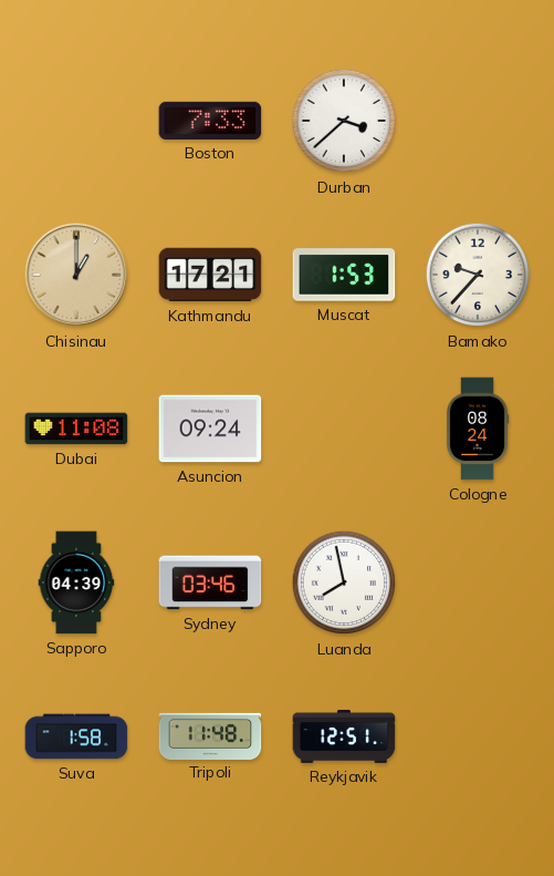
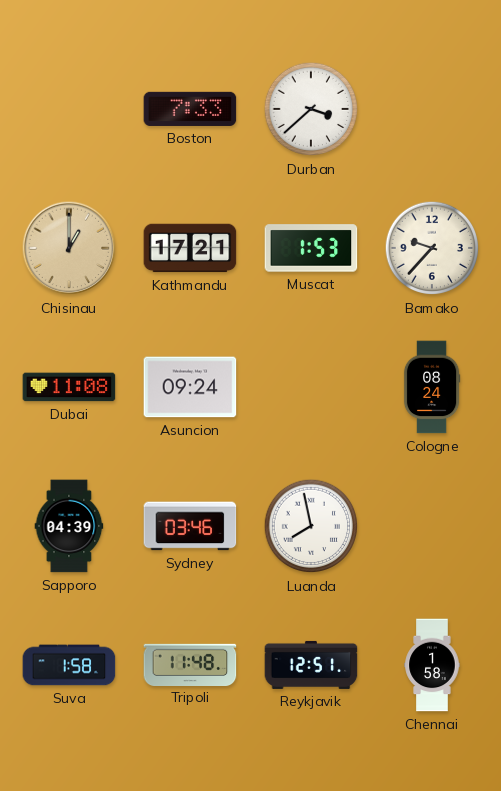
Chennai: none -> 1:58
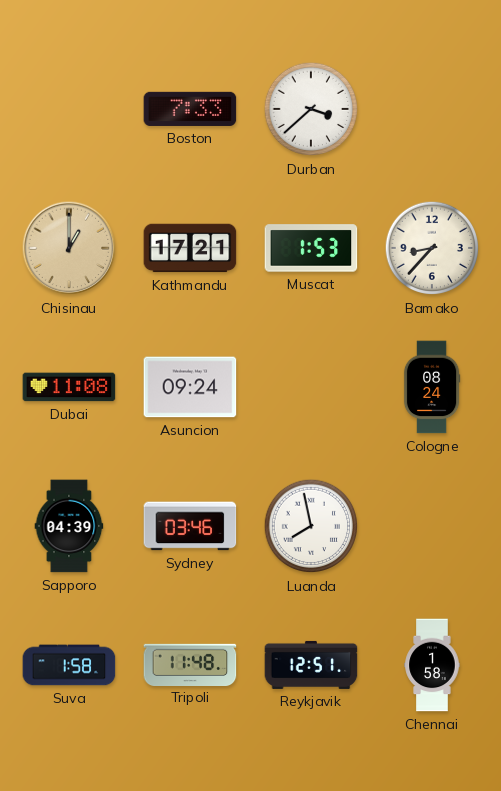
Bamako: 9:37 -> 8:37
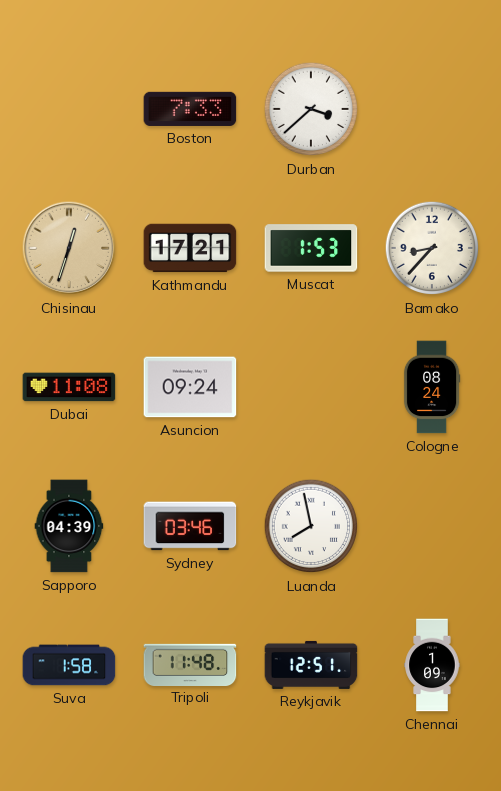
Chisinau: 1:00 -> 12:33
Chennai: 1:58 -> 1:09
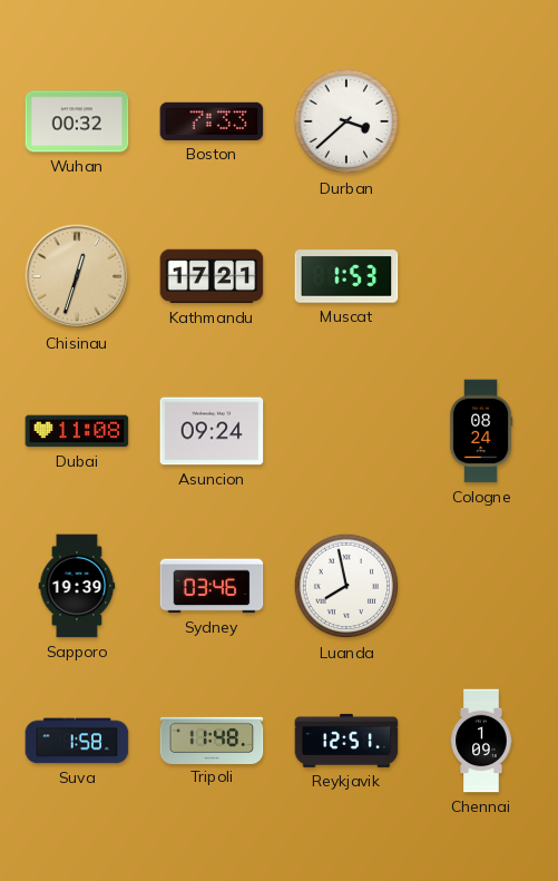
Wuhan: none -> 00:32
Bamako: 8:37 -> none
Sapporo: 04:39 -> 19:39
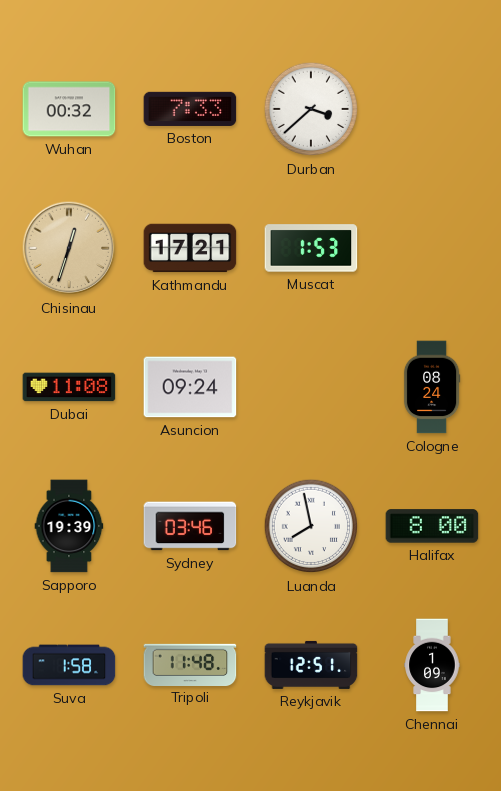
Halifax: none -> 8:00
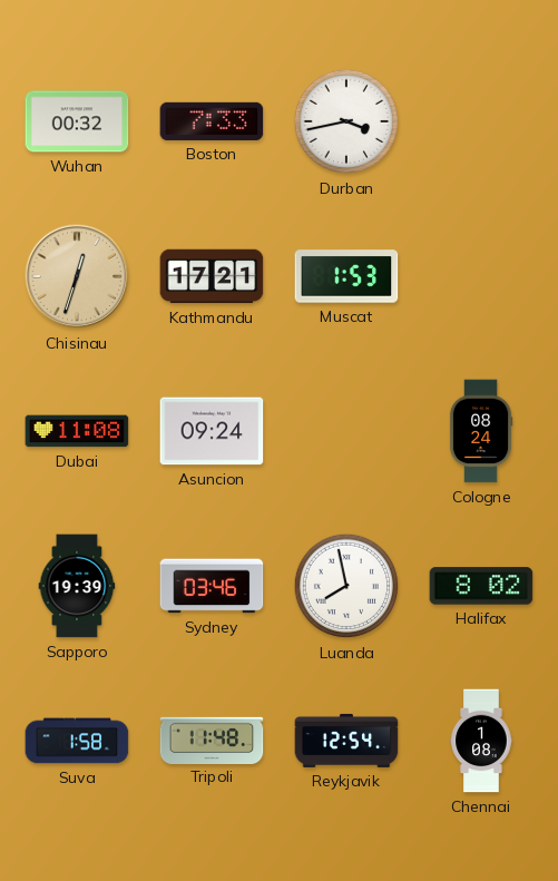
Durban: 3:38 -> 3:43
Halifax: 8:00 -> 8:02
Reykjavik: 12:51 -> 12:54
Chennai: 1:09 -> 1:08
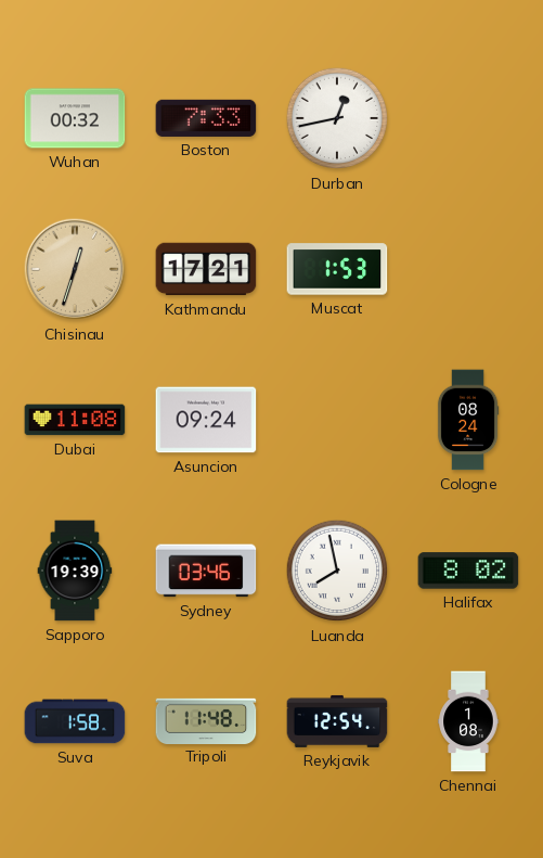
Durban: 3:43 -> 12:43
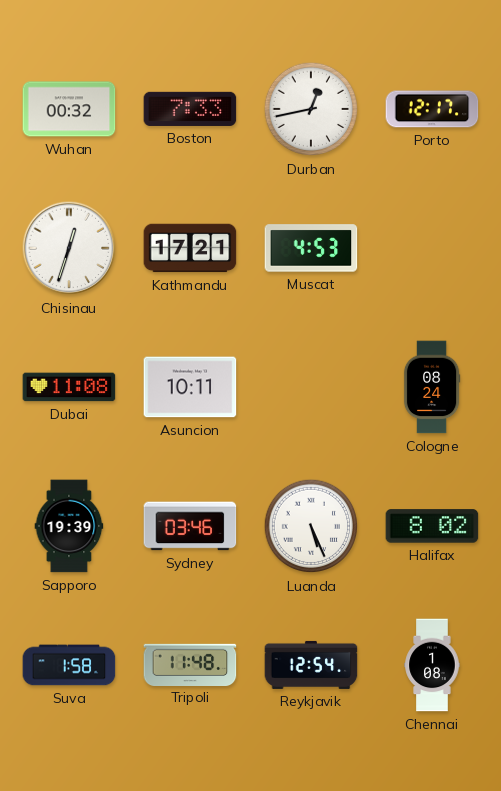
Porto: none -> 12:17
Chisinau dial: champagne -> white
Muscat: 1:53 -> 4:53
Asuncion: 09:24 -> 10:11
Luanda: 7:58 -> 5:26
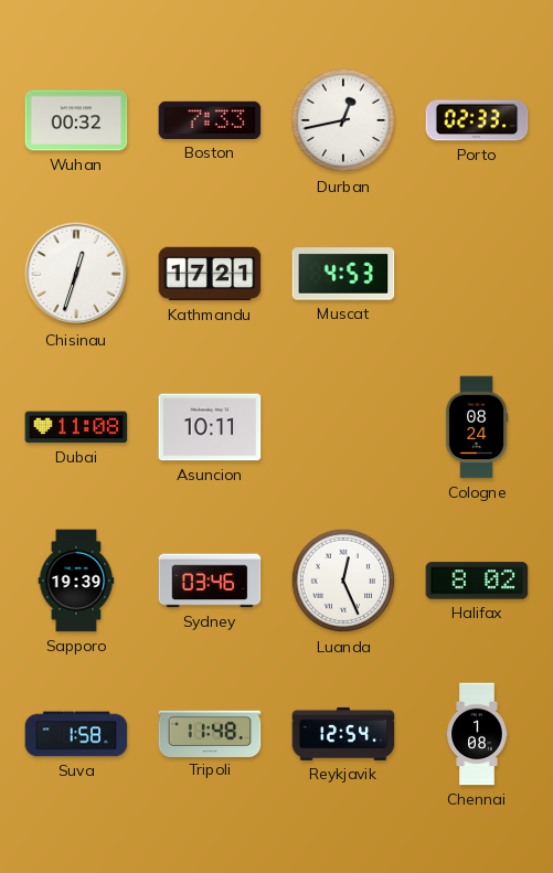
Porto: 12:17 -> 02:33
Luanda: 5:26 -> 12:26
